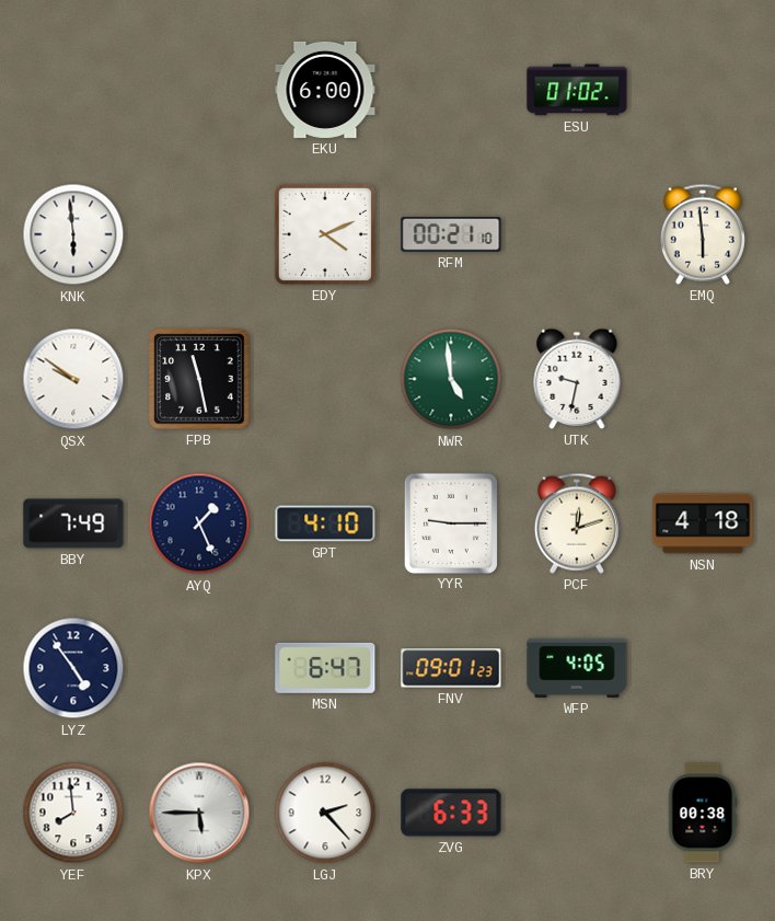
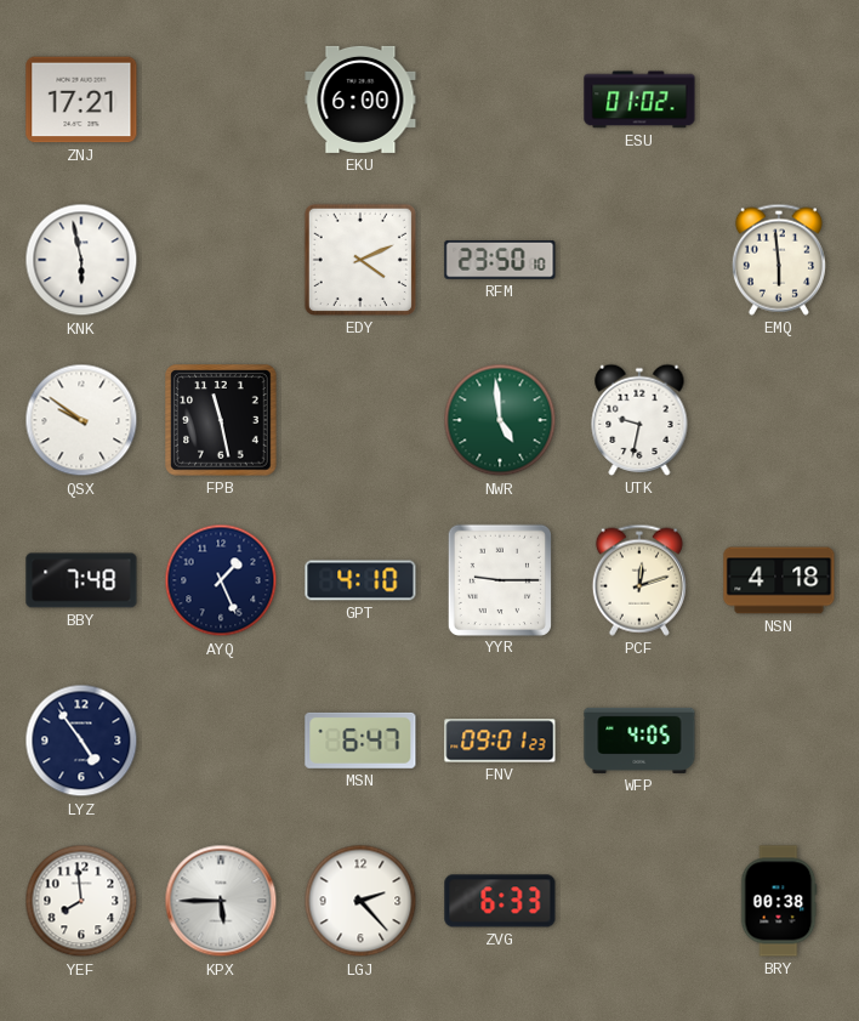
ZNJ: none -> 17:21
KNK: 5:59 -> 5:58
RFM: 00:21 -> 23:50
BBY: 7:49 -> 7:48
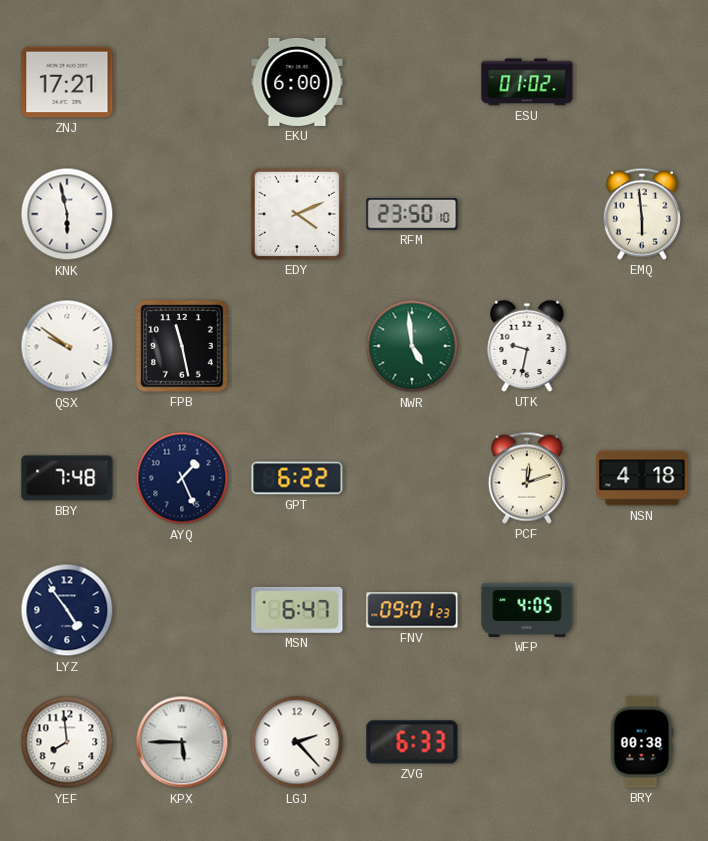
GPT: 4:10 -> 6:22
YYR: 9:15 -> none
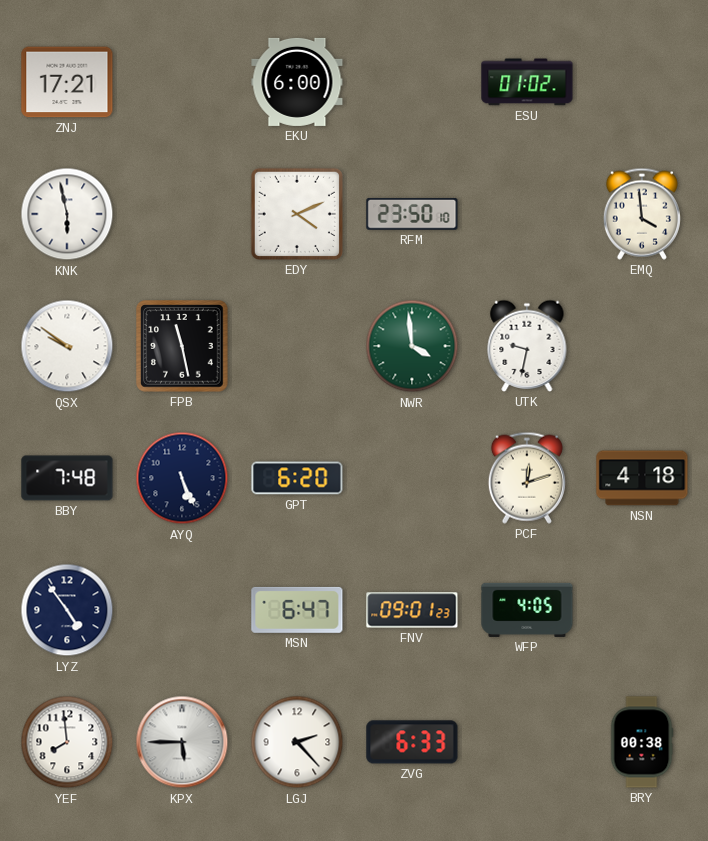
EMQ: 5:59 -> 3:59
NWR: 4:59 -> 3:59
AYQ: 1:26 -> 5:26
GPT: 6:22 -> 6:20
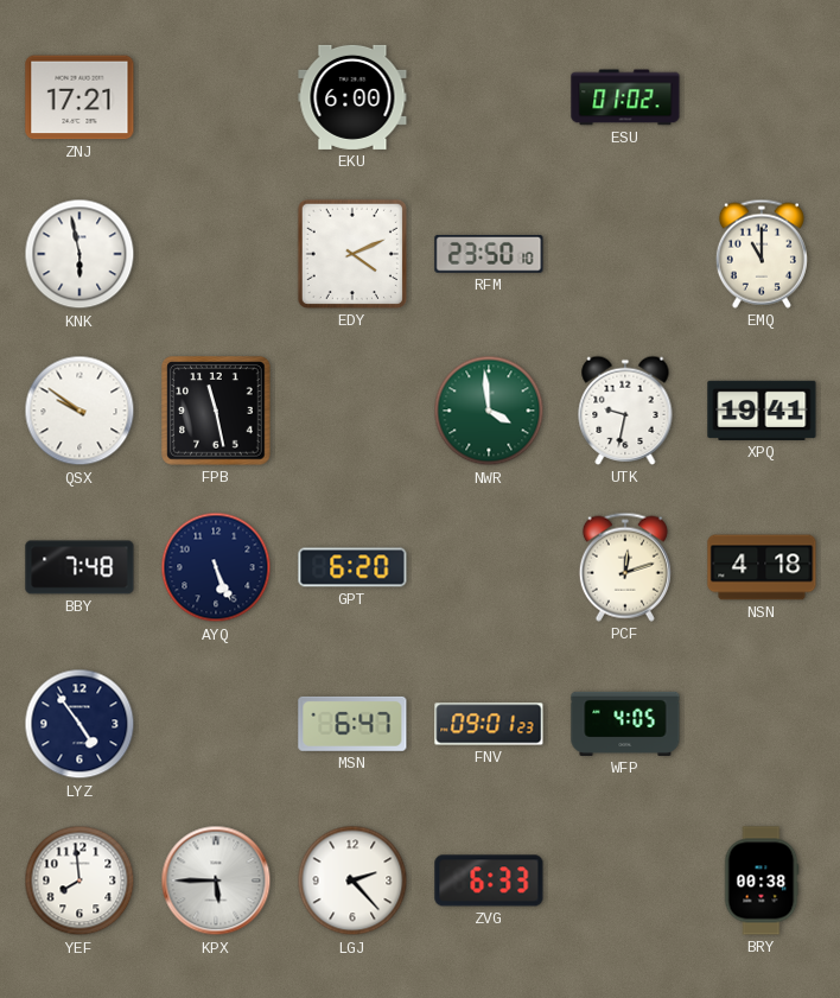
EMQ: 3:59 -> 11:00
XPQ: none -> 19:41
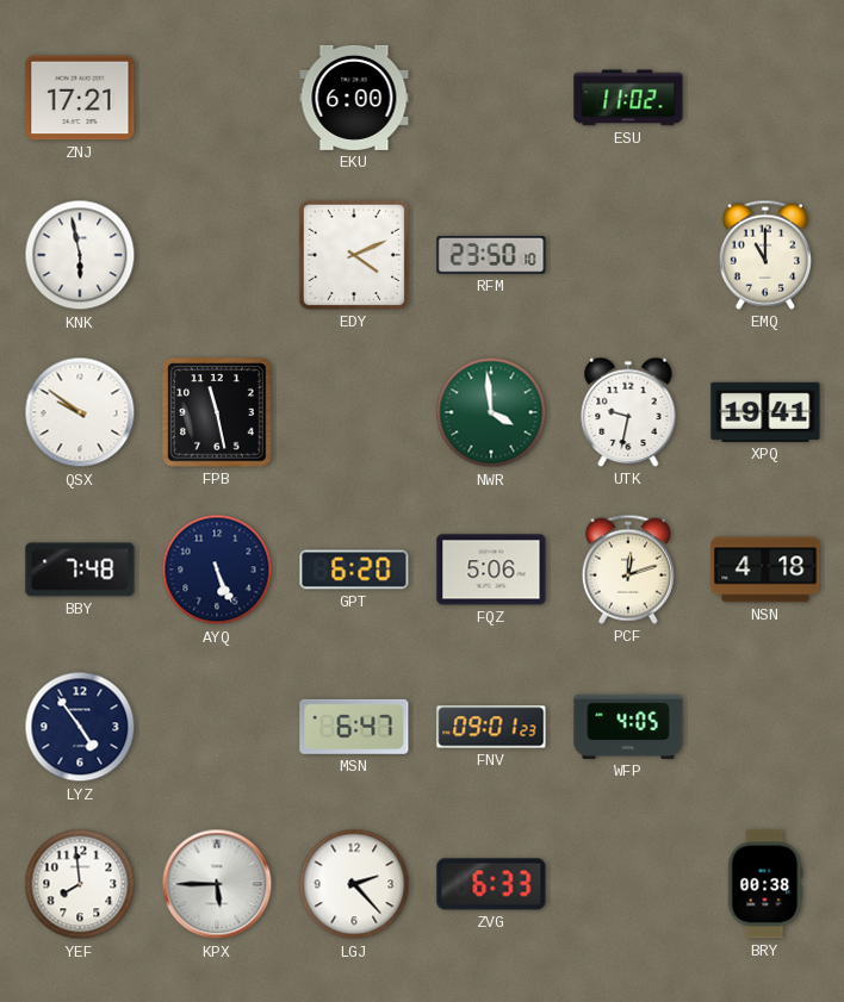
ESU: 01:02 -> 11:02
FQZ: none -> 5:06
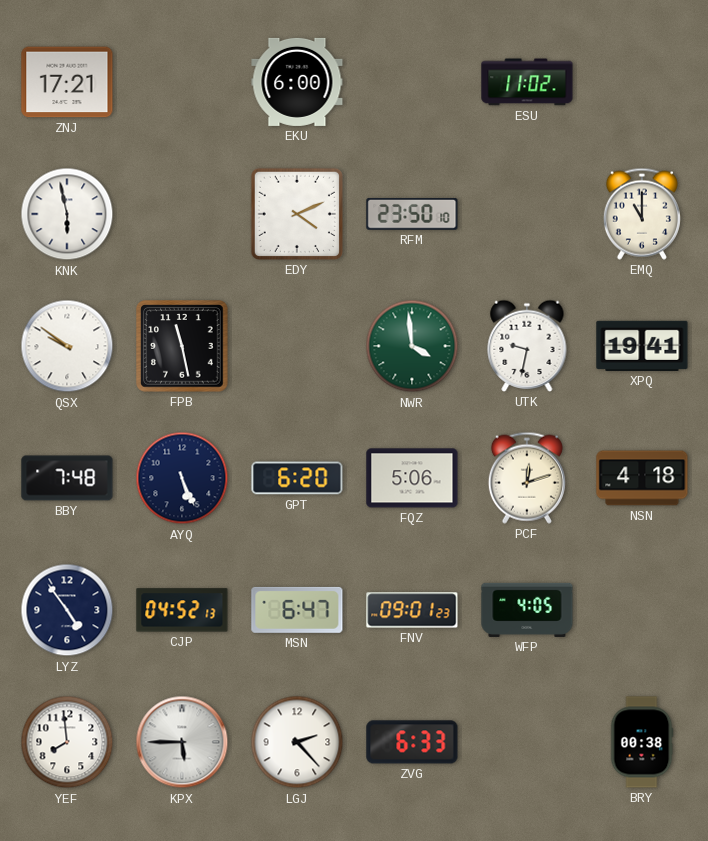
CJP: none -> 04:52
